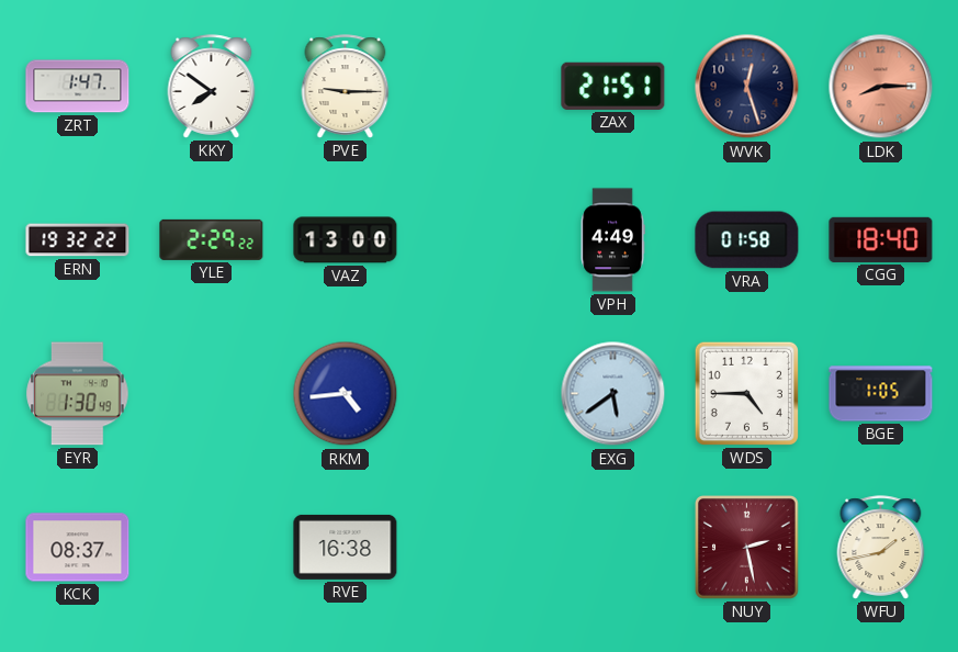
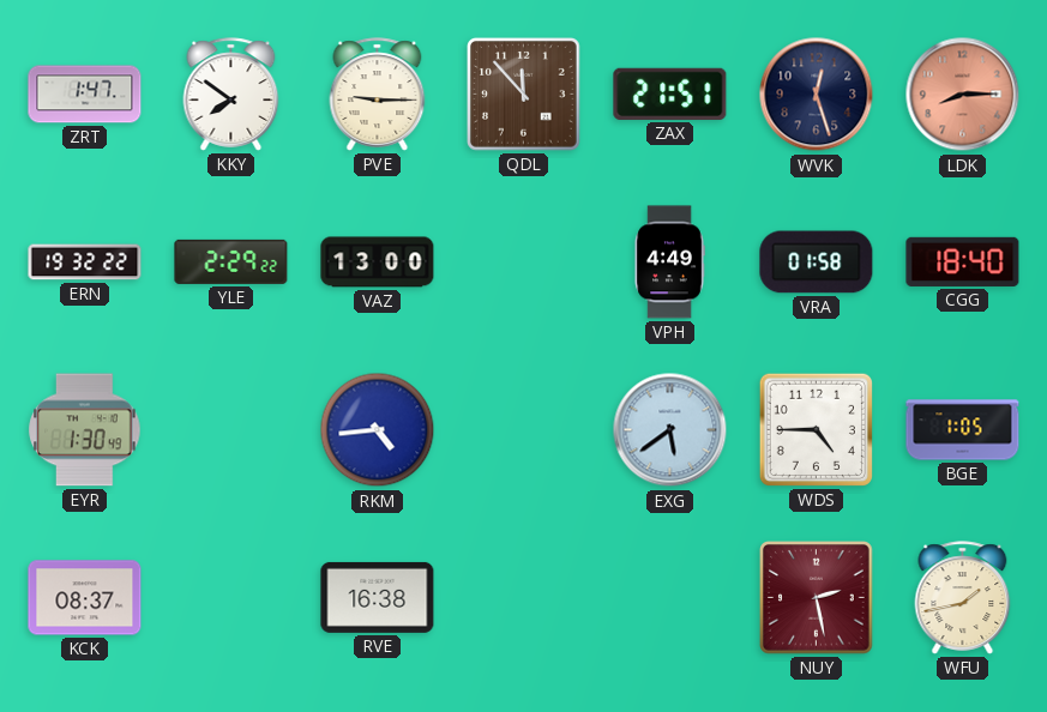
QDL: none -> 11:53
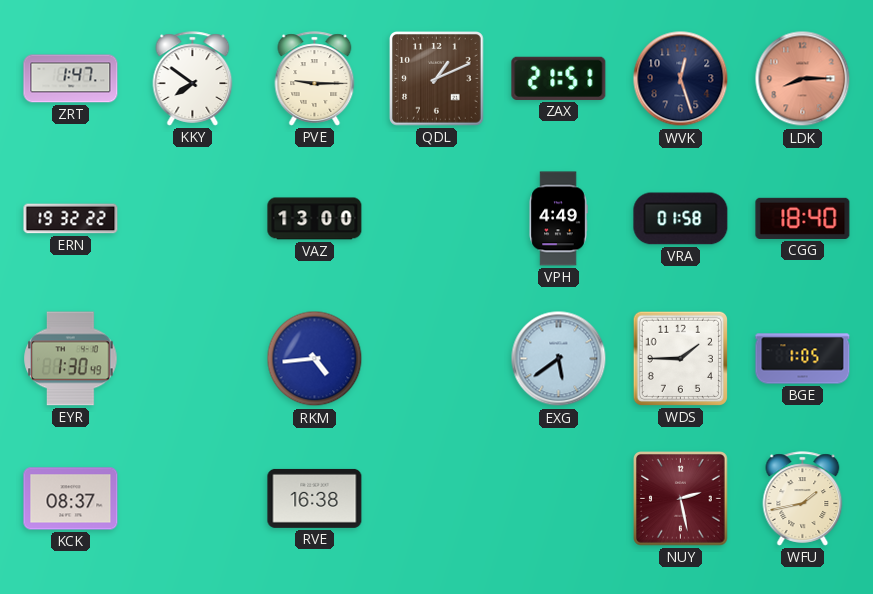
QDL: 11:53 -> 1:11
YLE: 2:29 -> none
WDS: 4:45 -> 1:45
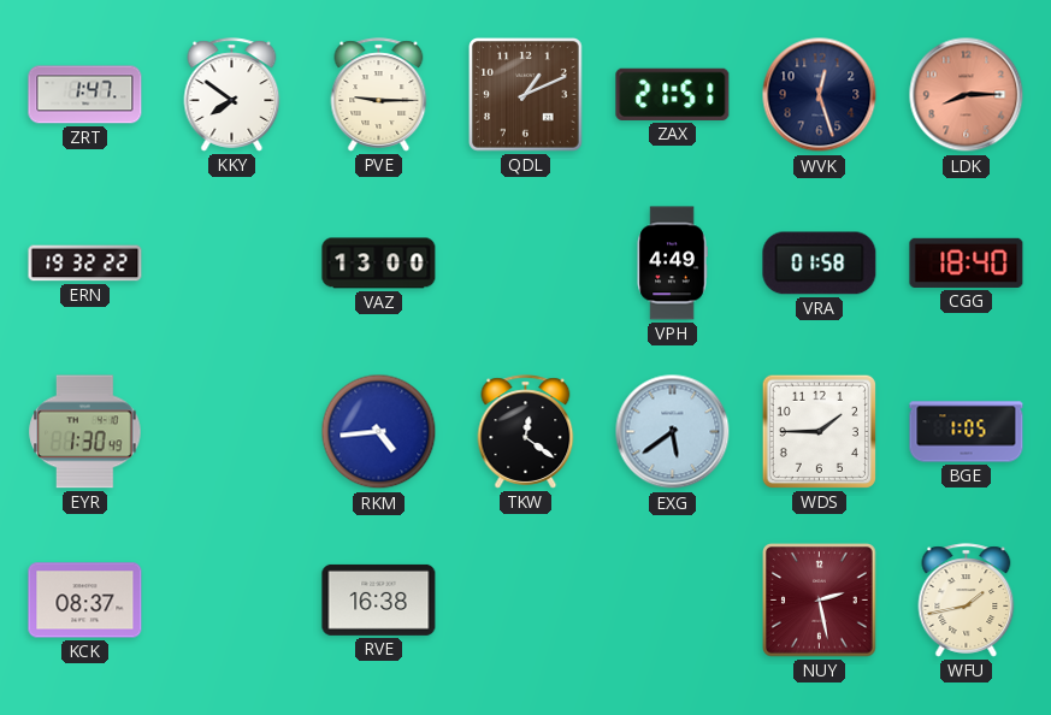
TKW: none -> 12:21
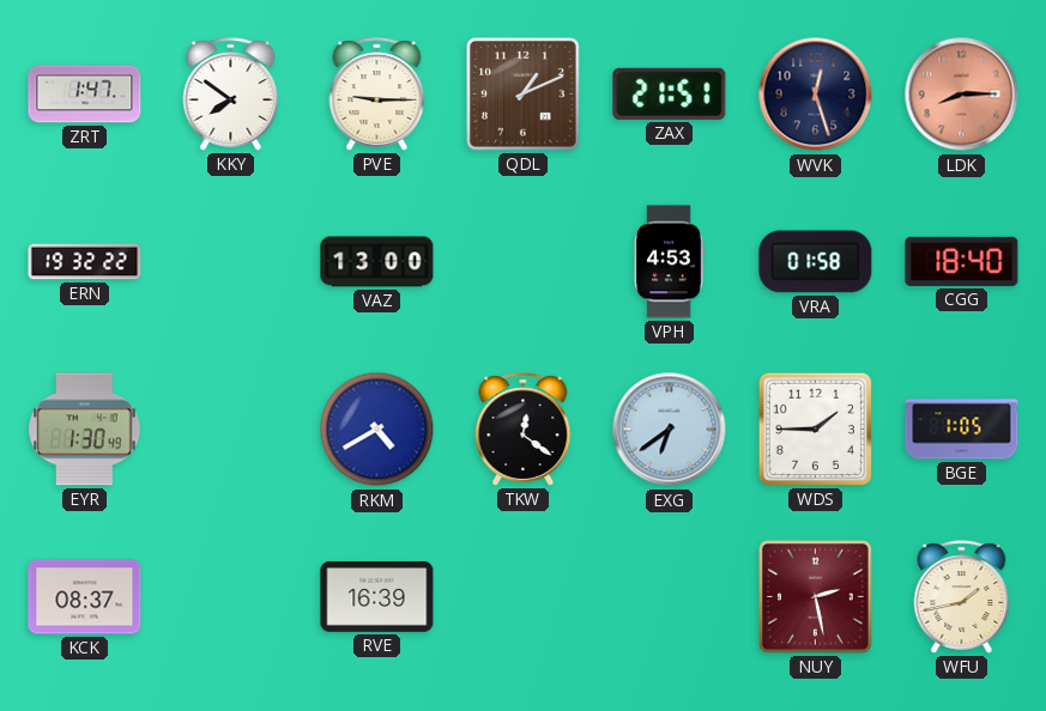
VPH: 4:49 -> 4:53
RKM: 4:44 -> 4:40
EXG: 5:39 -> 6:39
RVE: 16:38 -> 16:39
